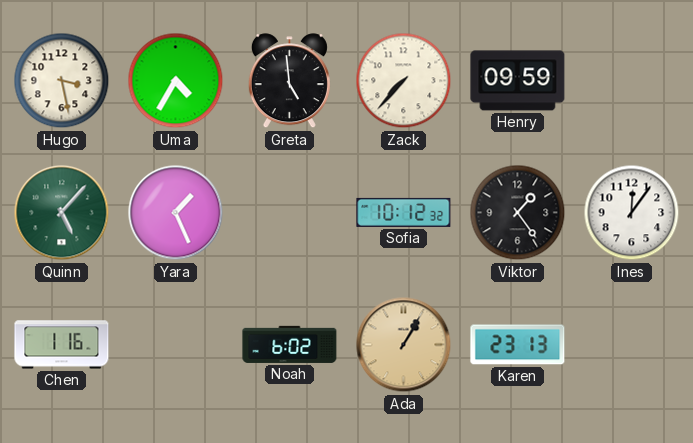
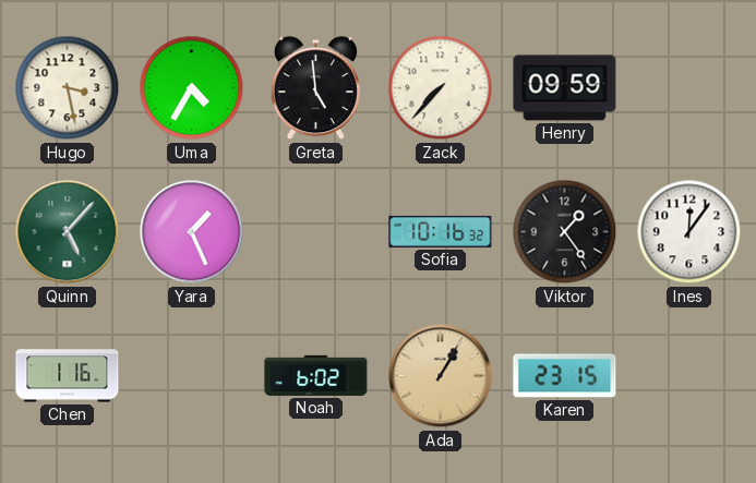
Sofia: 10:12 -> 10:16
Karen: 23:13 -> 23:15
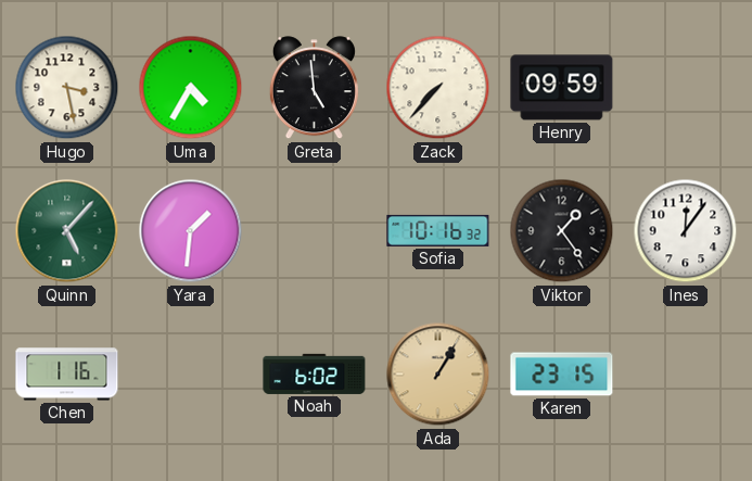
Yara: 1:26 -> 1:31
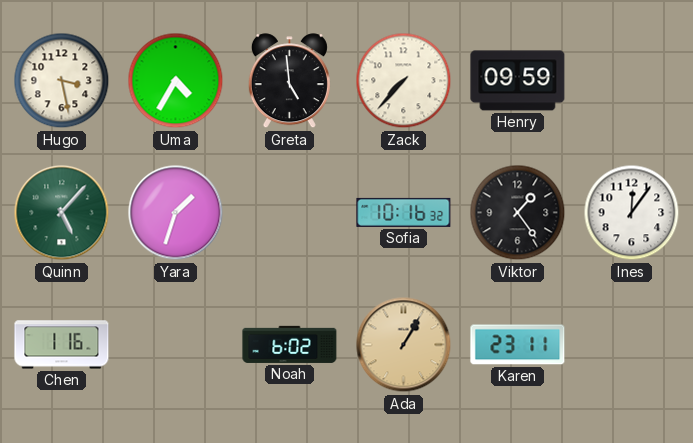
Yara: 1:31 -> 1:33
Karen: 23:15 -> 23:11
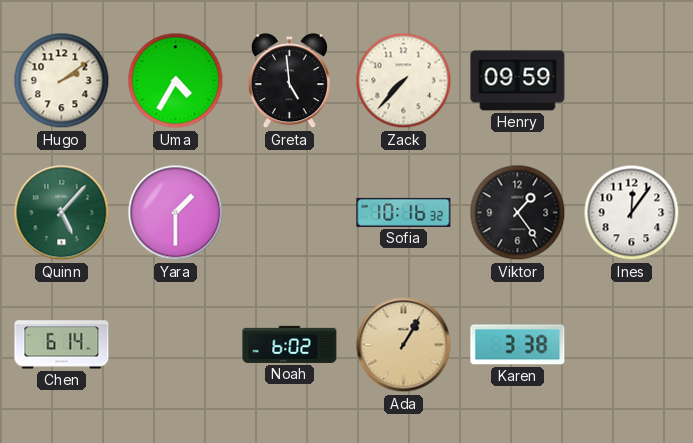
Hugo: 3:28 -> 2:09
Yara: 1:33 -> 1:30
Chen: 1:16 -> 6:14
Karen: 23:11 -> 3:38
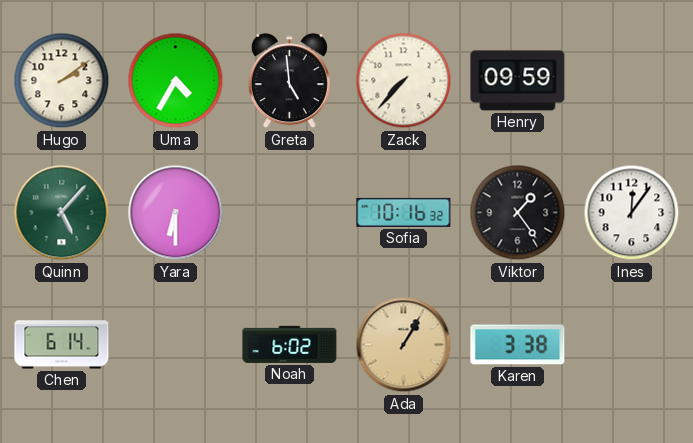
Yara: 1:30 -> 6:30
